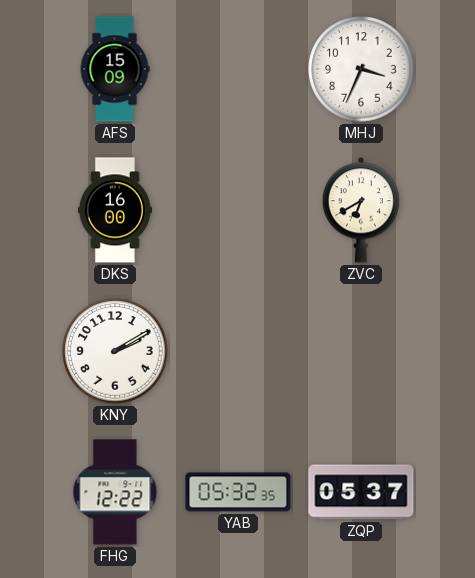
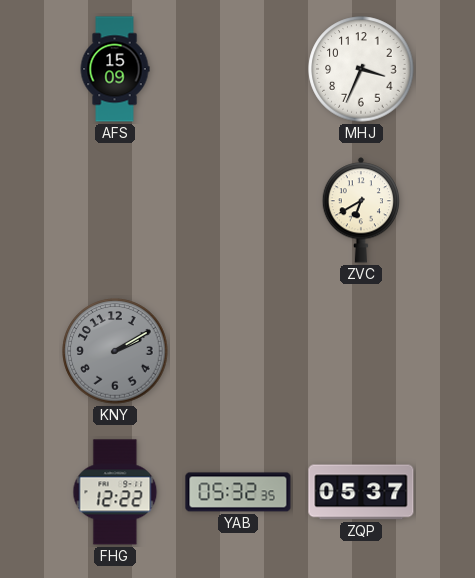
DKS: 16:00 -> none
KNY dial: white -> grey
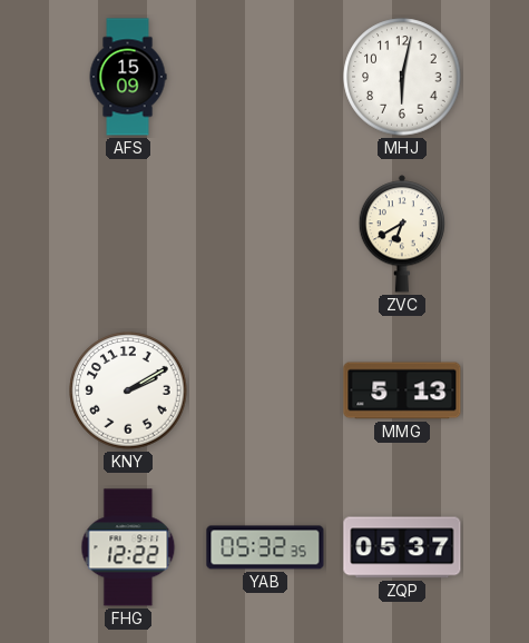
MHJ: 3:34 -> 6:02
KNY dial: grey -> white
MMG: none -> 5:13
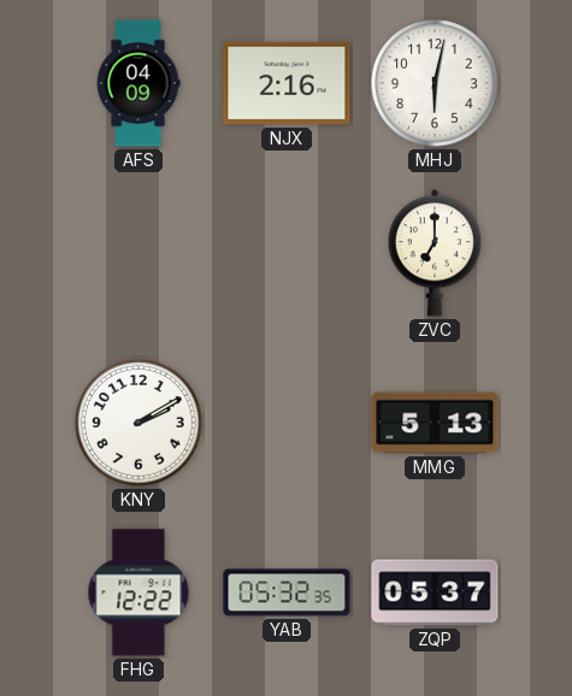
AFS: 15:09 -> 04:09
NJX: none -> 2:16
ZVC: 6:40 -> 7:00
